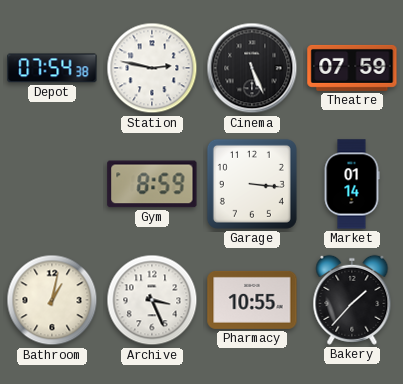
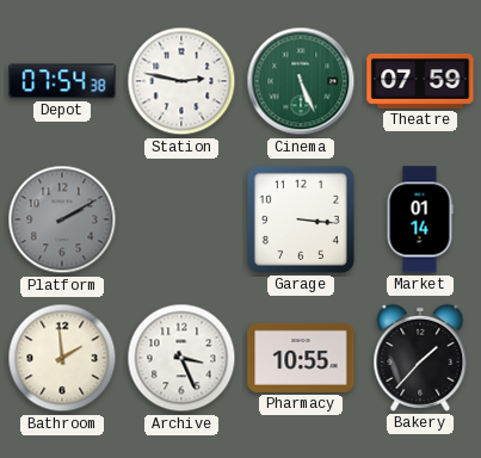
Cinema dial: black -> green
Platform: none -> 2:10
Gym: 8:59 -> none
Bathroom: 1:02 -> 1:59
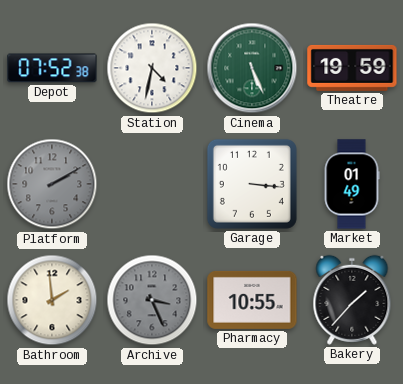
Depot: 07:54 -> 07:52
Station: 2:47 -> 4:32
Theatre: 07:59 -> 19:59
Market: 01:14 -> 01:49
Archive dial: white -> grey
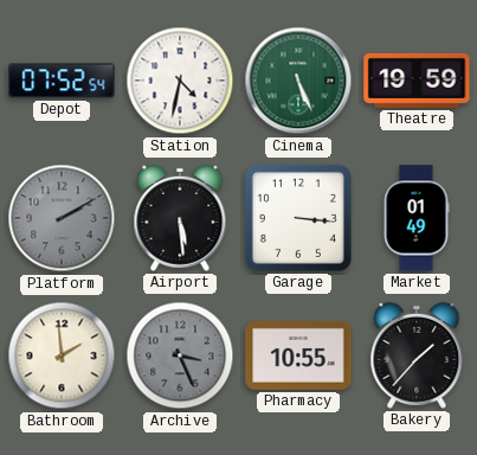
Depot: 07:52:38 -> 07:52:54
Airport: none -> 5:29
